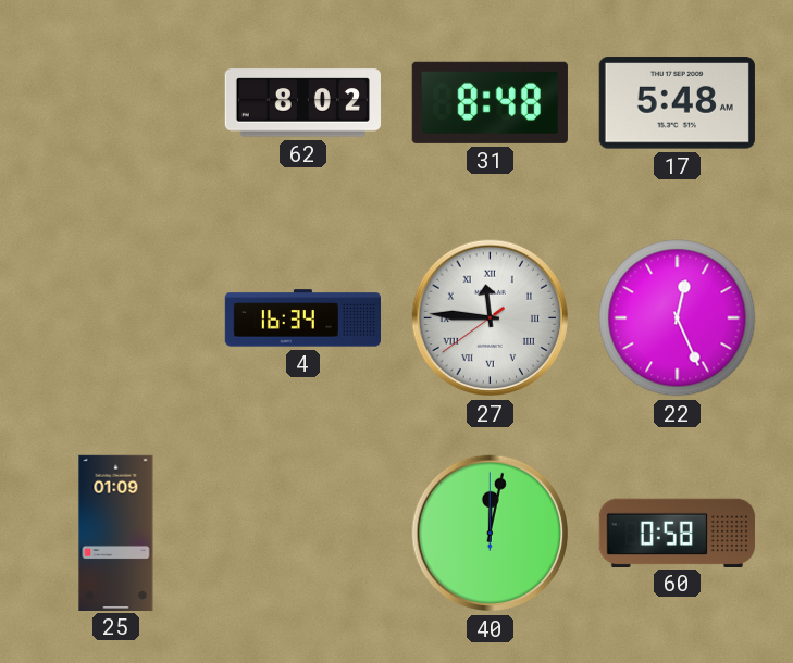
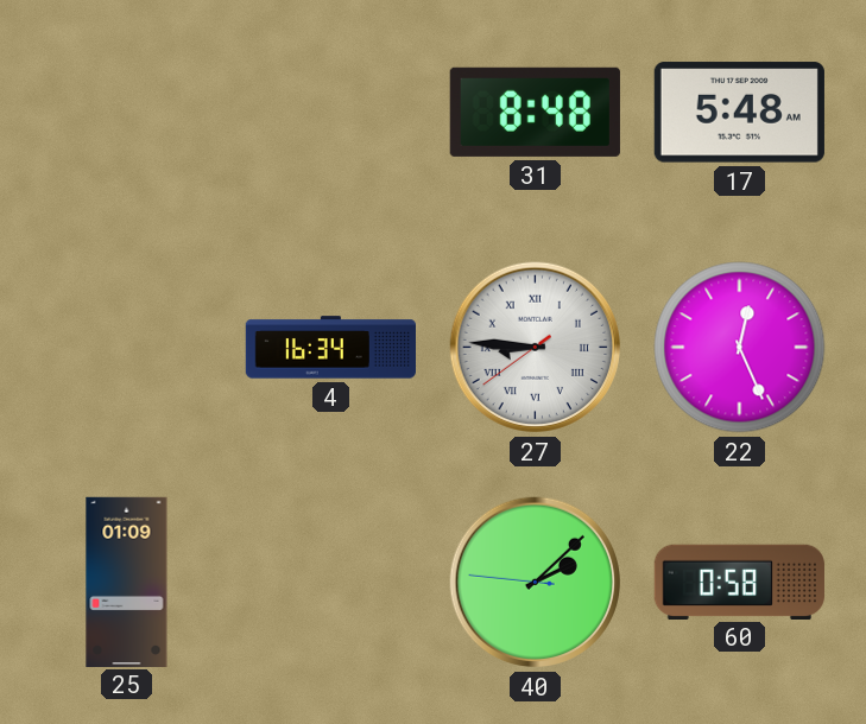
62: 8:02 -> none
27: 11:45 -> 8:45
40: 12:02 -> 2:07
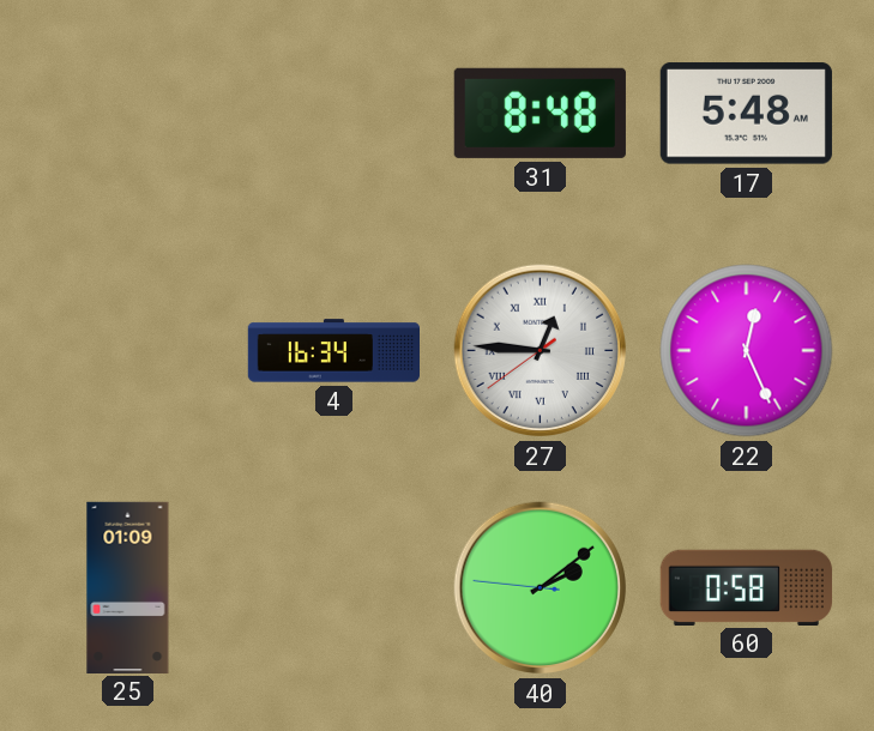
27: 8:45 -> 12:45
40: 2:07 -> 2:08
